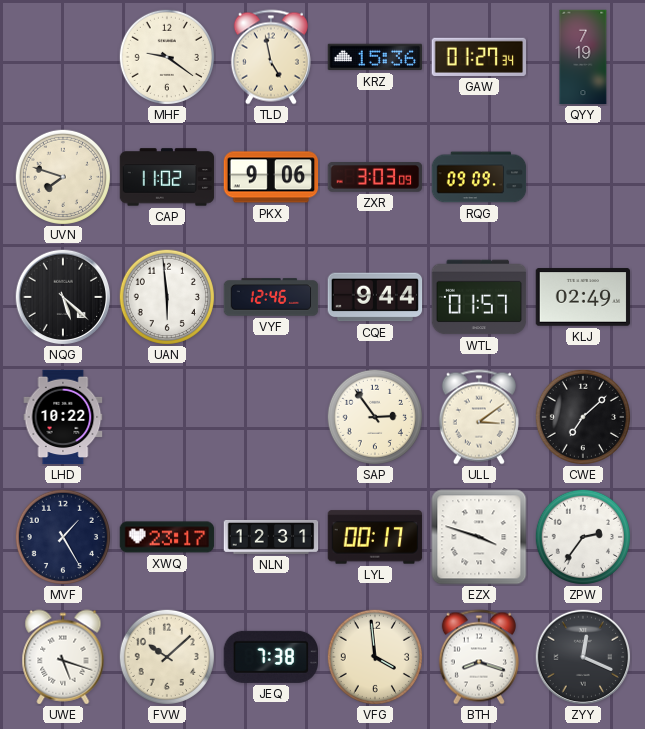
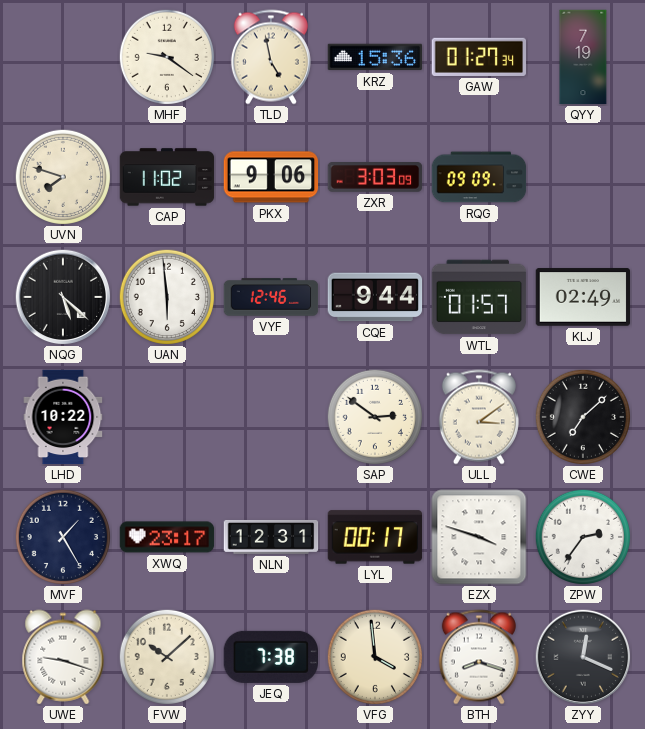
SAP: 2:54 -> 2:51
UWE: 5:18 -> 9:18
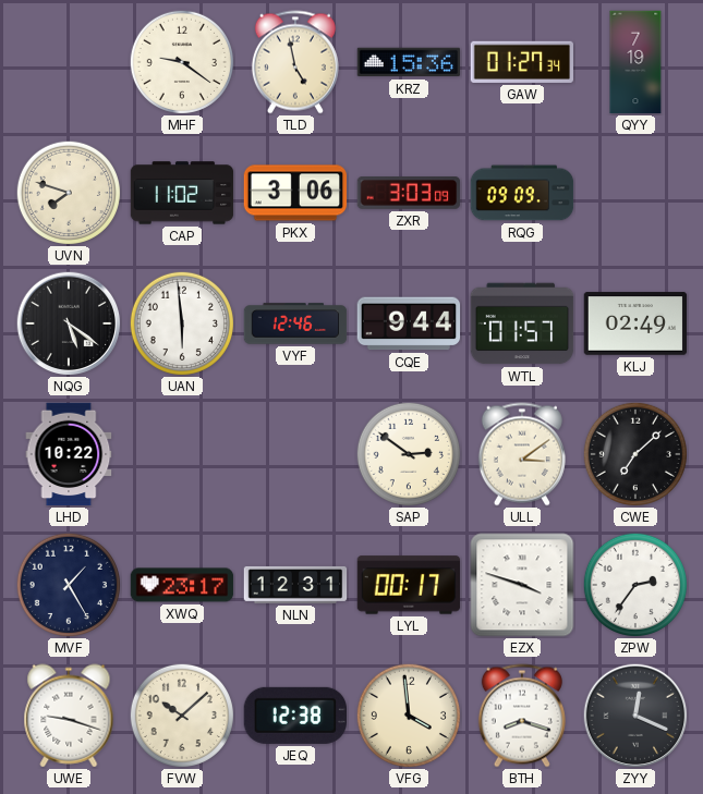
PKX: 9:06 -> 3:06
NQG: 5:22 -> 5:21
JEQ: 7:38 -> 12:38
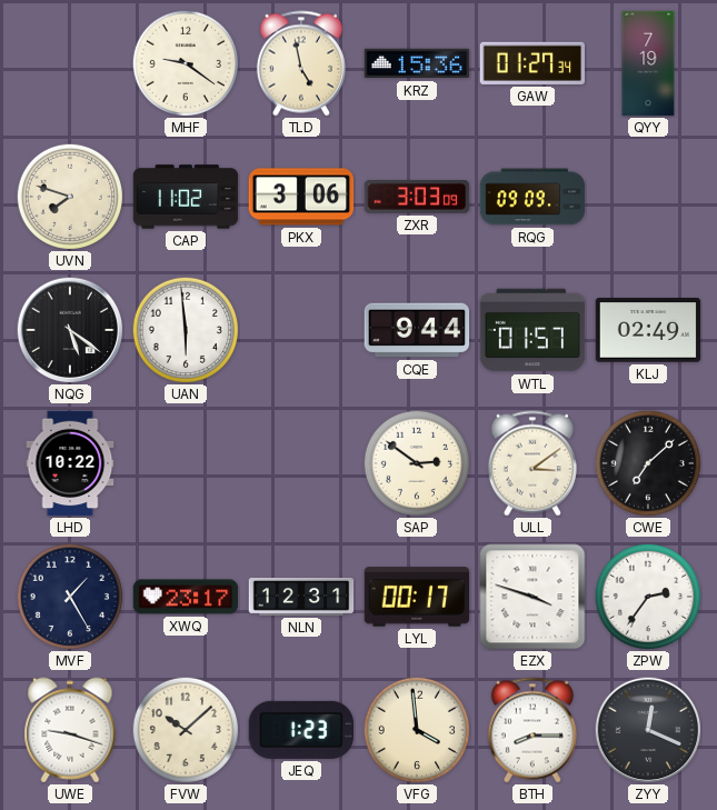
VYF: 12:46 -> none
JEQ: 12:38 -> 1:23
BTH: 8:18 -> 8:15
